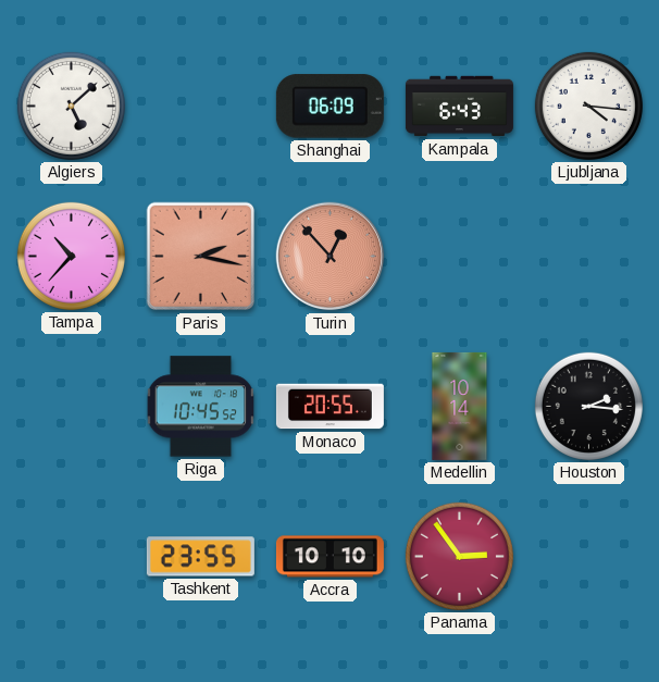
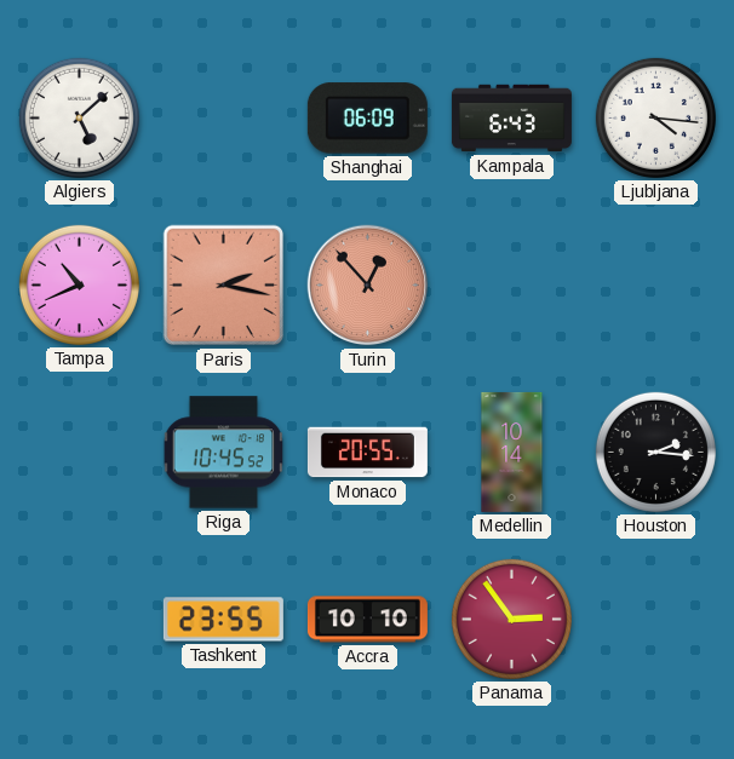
Tampa: 10:37 -> 10:41
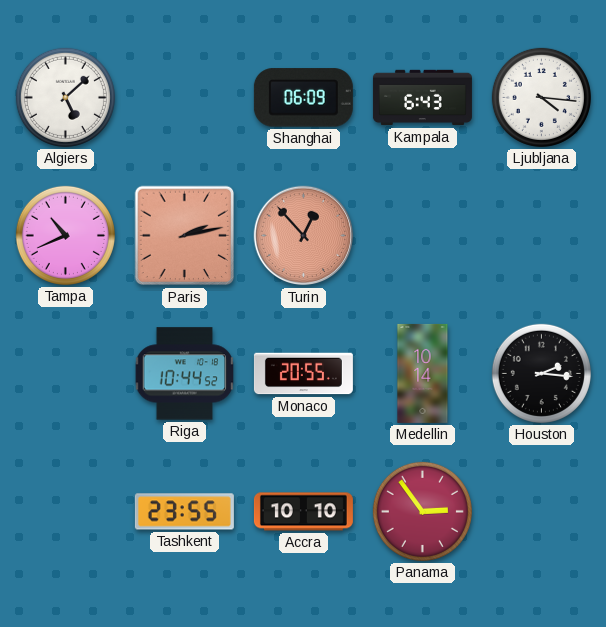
Paris: 2:17 -> 2:13
Riga: 10:45 -> 10:44
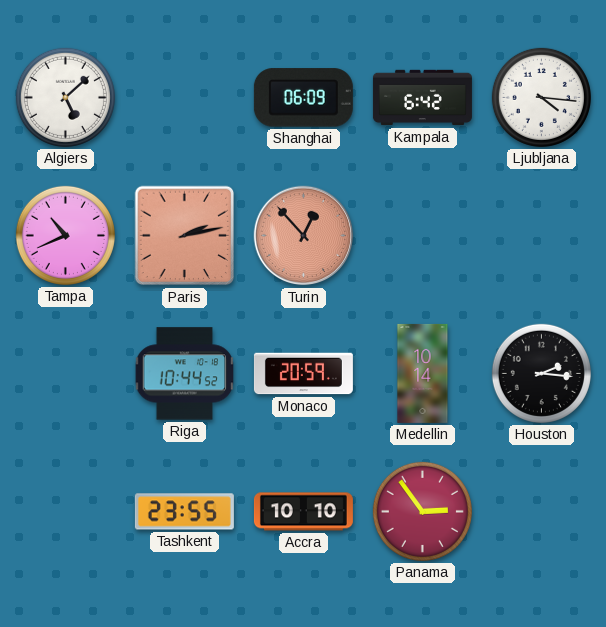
Kampala: 6:43 -> 6:42
Monaco: 20:55 -> 20:59
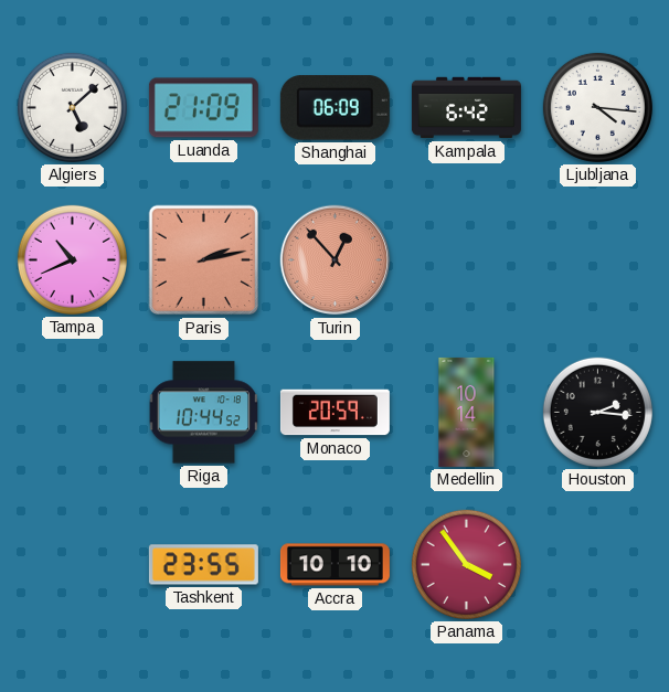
Luanda: none -> 21:09
Panama: 2:54 -> 3:54
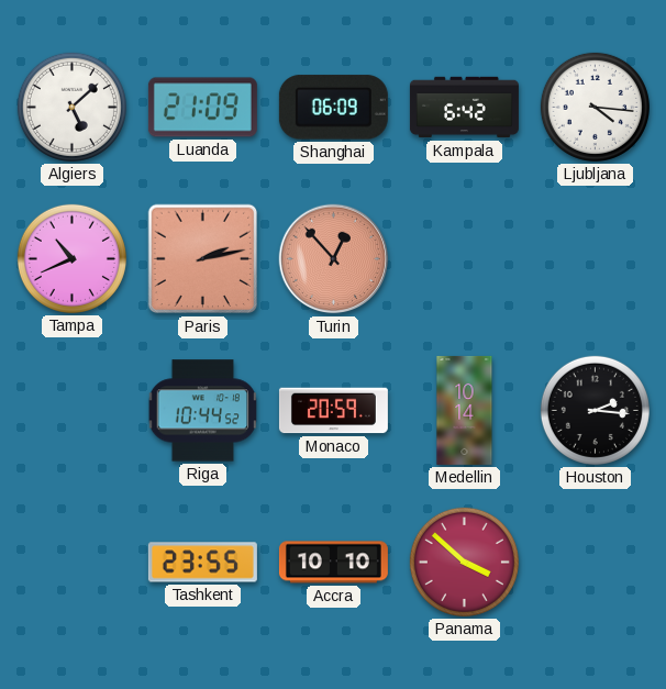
Panama: 3:54 -> 3:52
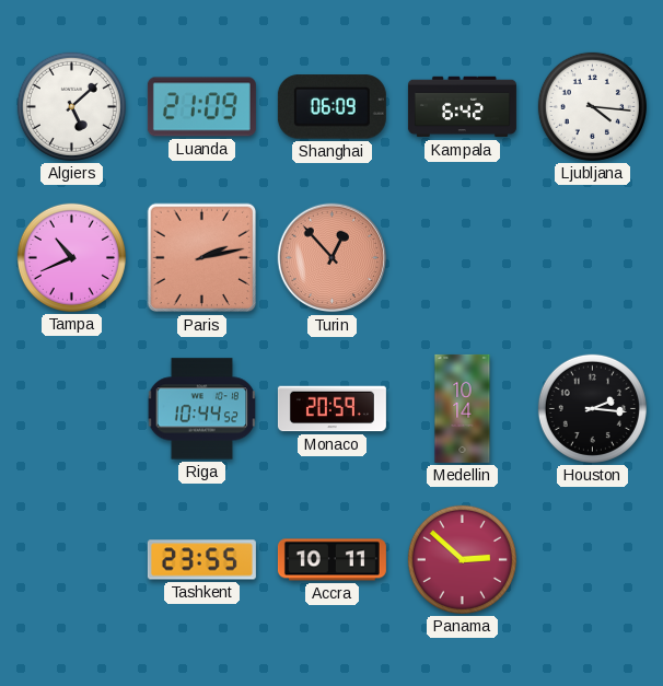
Accra: 10:10 -> 10:11
Panama: 3:52 -> 2:52
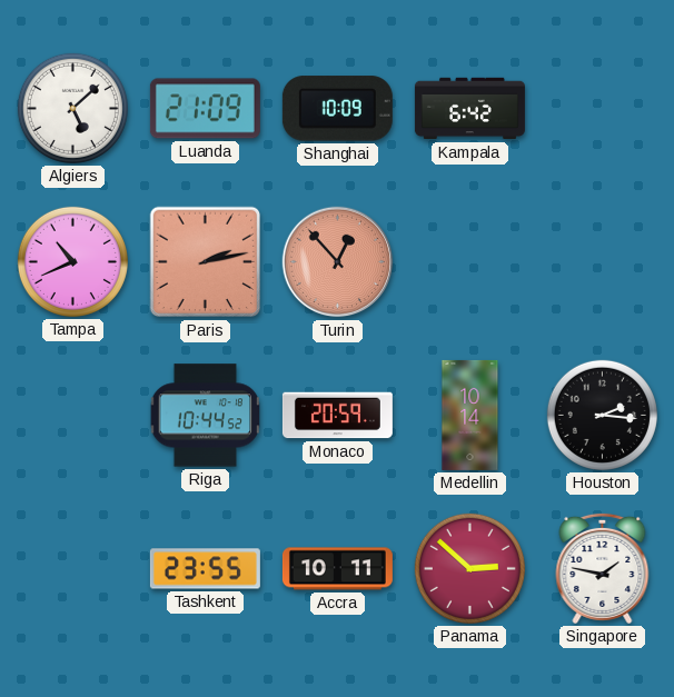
Shanghai: 06:09 -> 10:09
Ljubljana: 4:16 -> none
Singapore: none -> 1:47
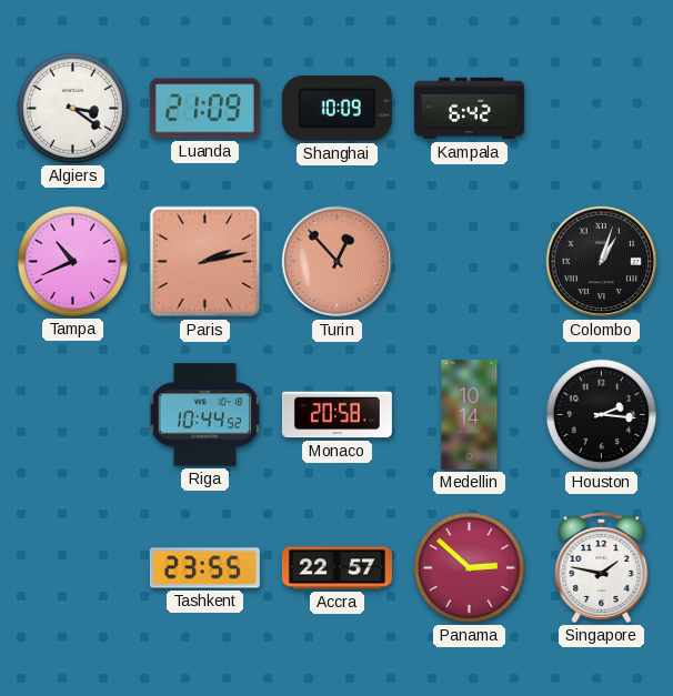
Algiers: 5:08 -> 3:21
Colombo: none -> 1:03
Monaco: 20:59 -> 20:58
Accra: 10:11 -> 22:57
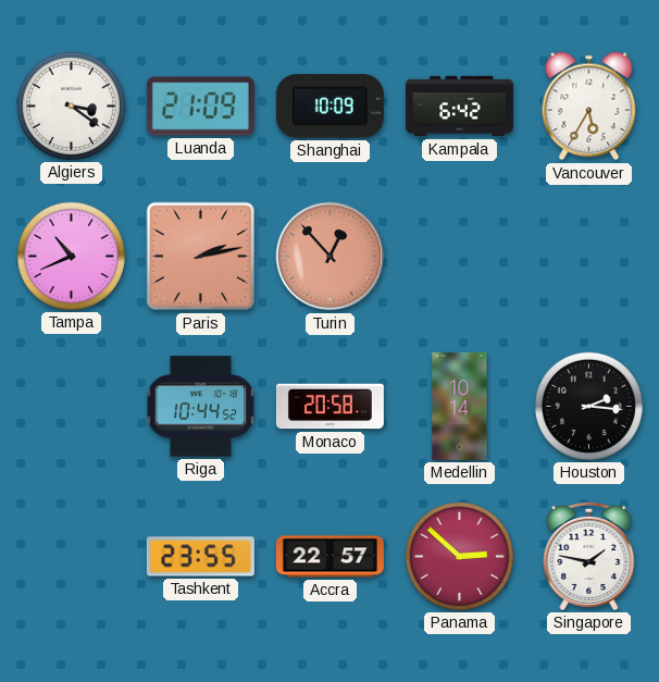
Vancouver: none -> 5:35
Colombo: 1:03 -> none
